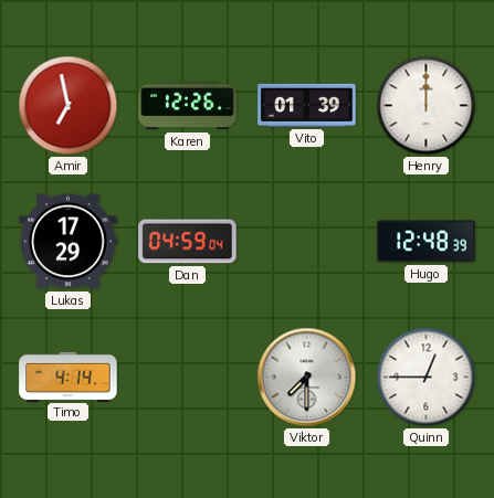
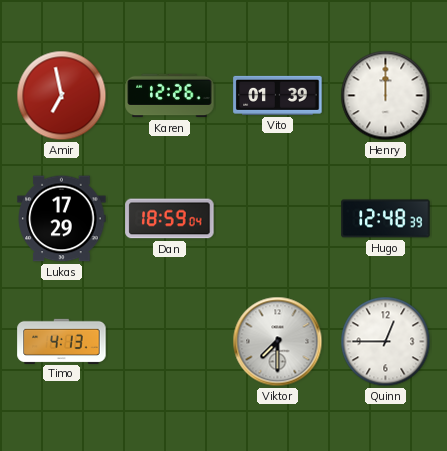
Dan: 04:59 -> 18:59
Timo: 4:14 -> 4:13
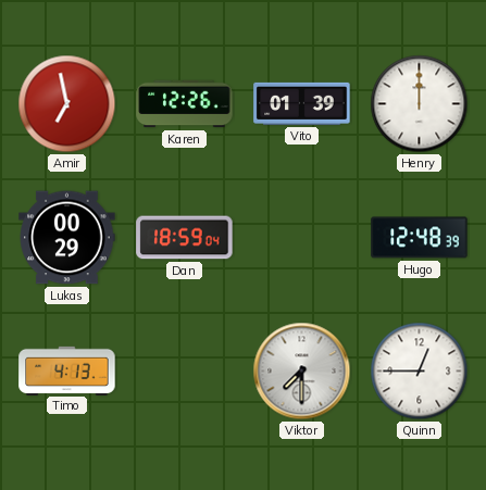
Lukas: 17:29 -> 00:29
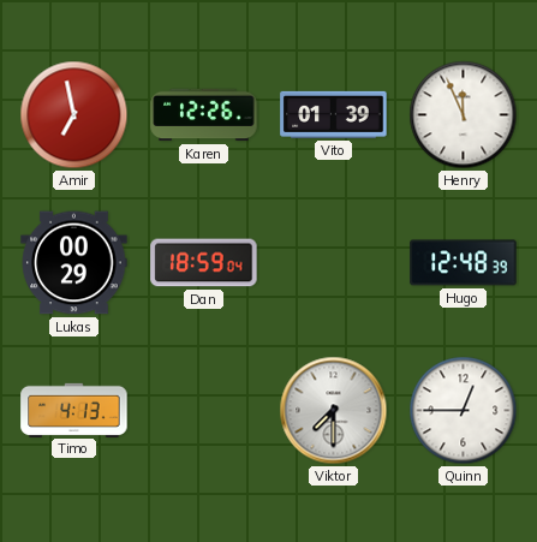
Henry: 12:00 -> 11:56
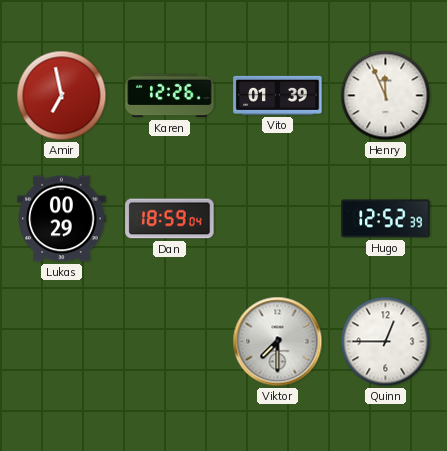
Hugo: 12:48 -> 12:52
Timo: 4:13 -> none
